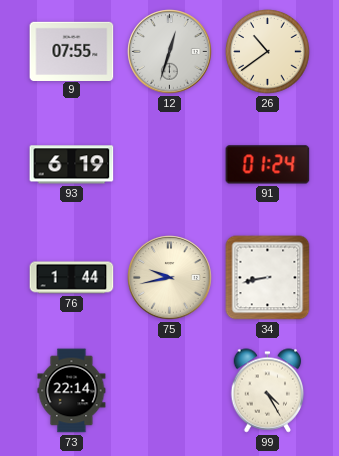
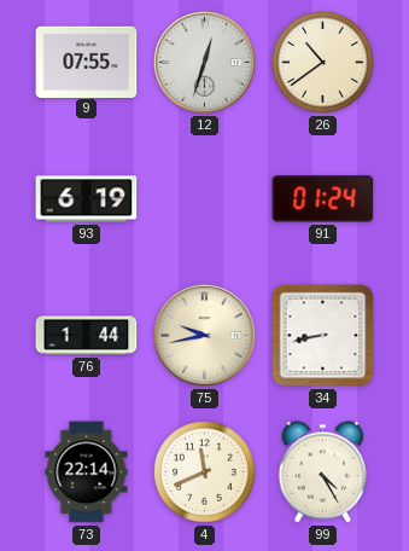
4: none -> 11:41
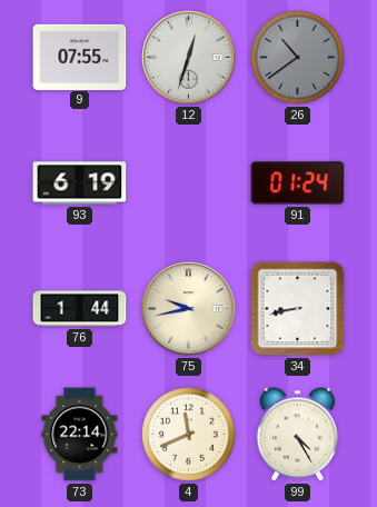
26 dial: cream -> grey
